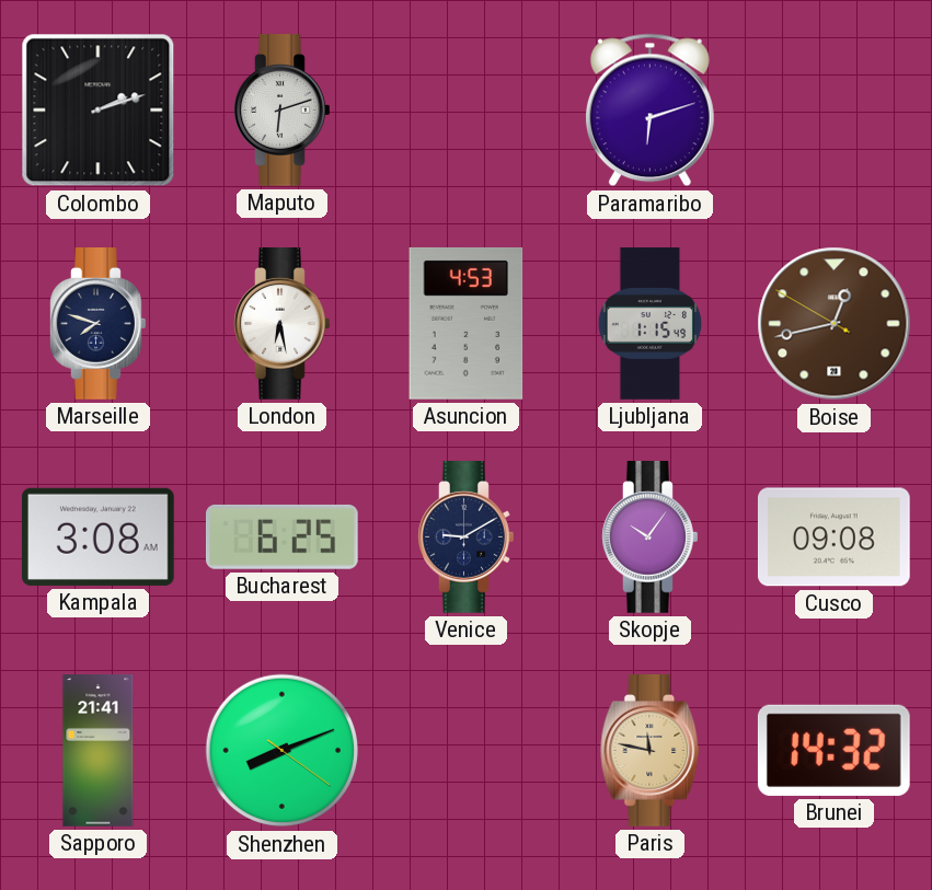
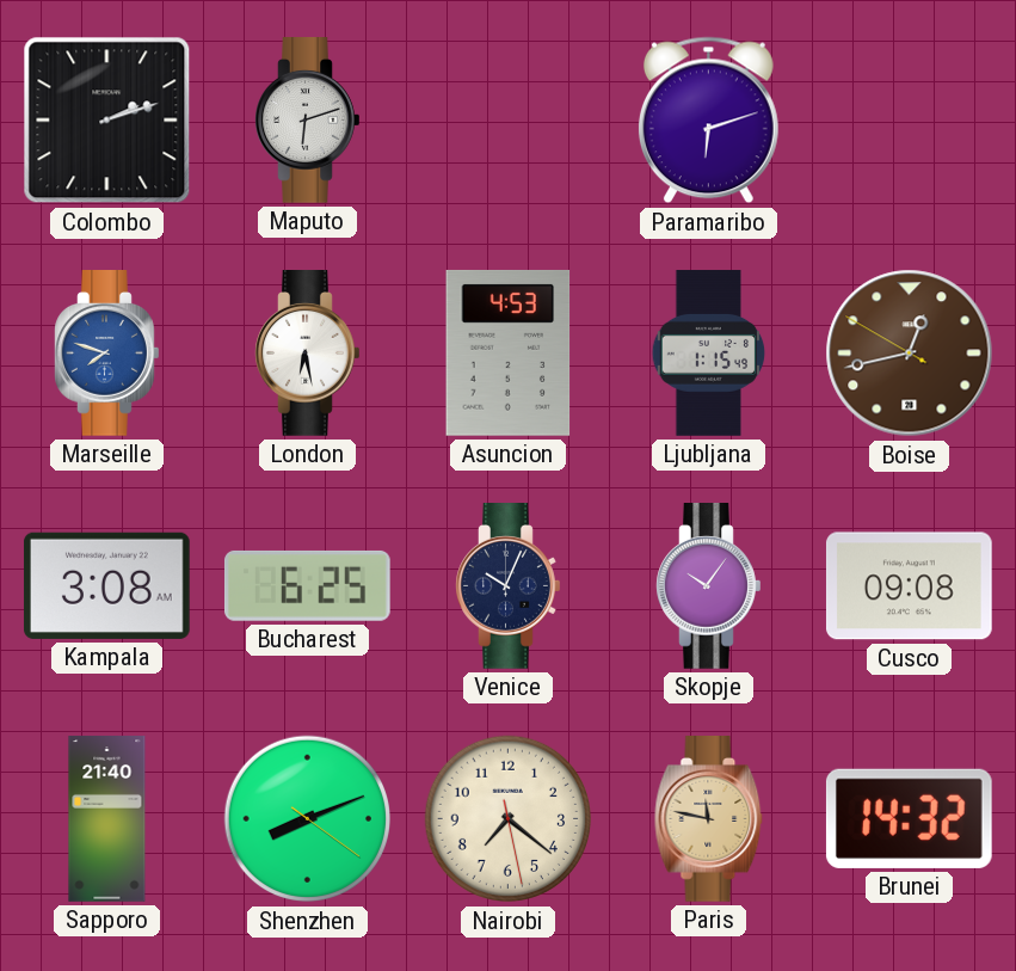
Marseille dial: navy -> blue
Venice: 9:10 -> 10:04
Sapporo: 21:41 -> 21:40
Nairobi: none -> 7:21
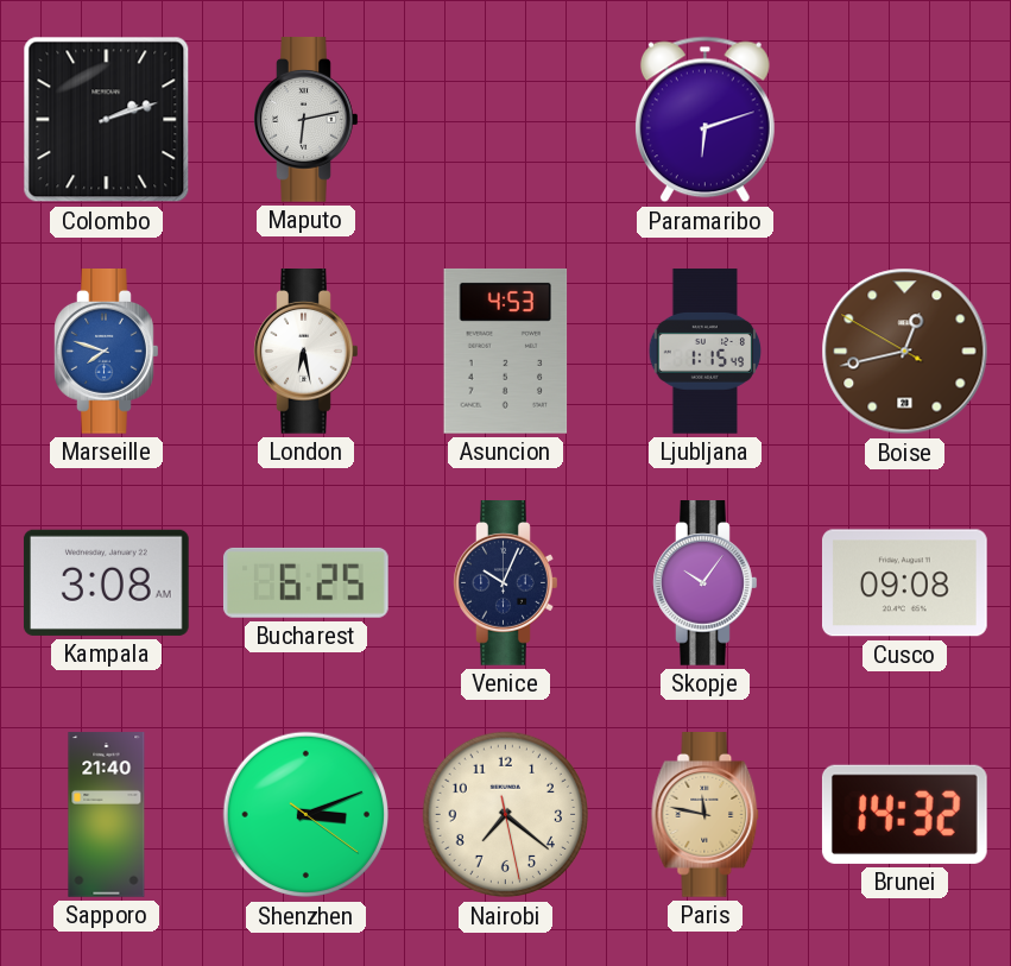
Maputo: 6:12 -> 6:13
Shenzhen: 8:11 -> 3:11
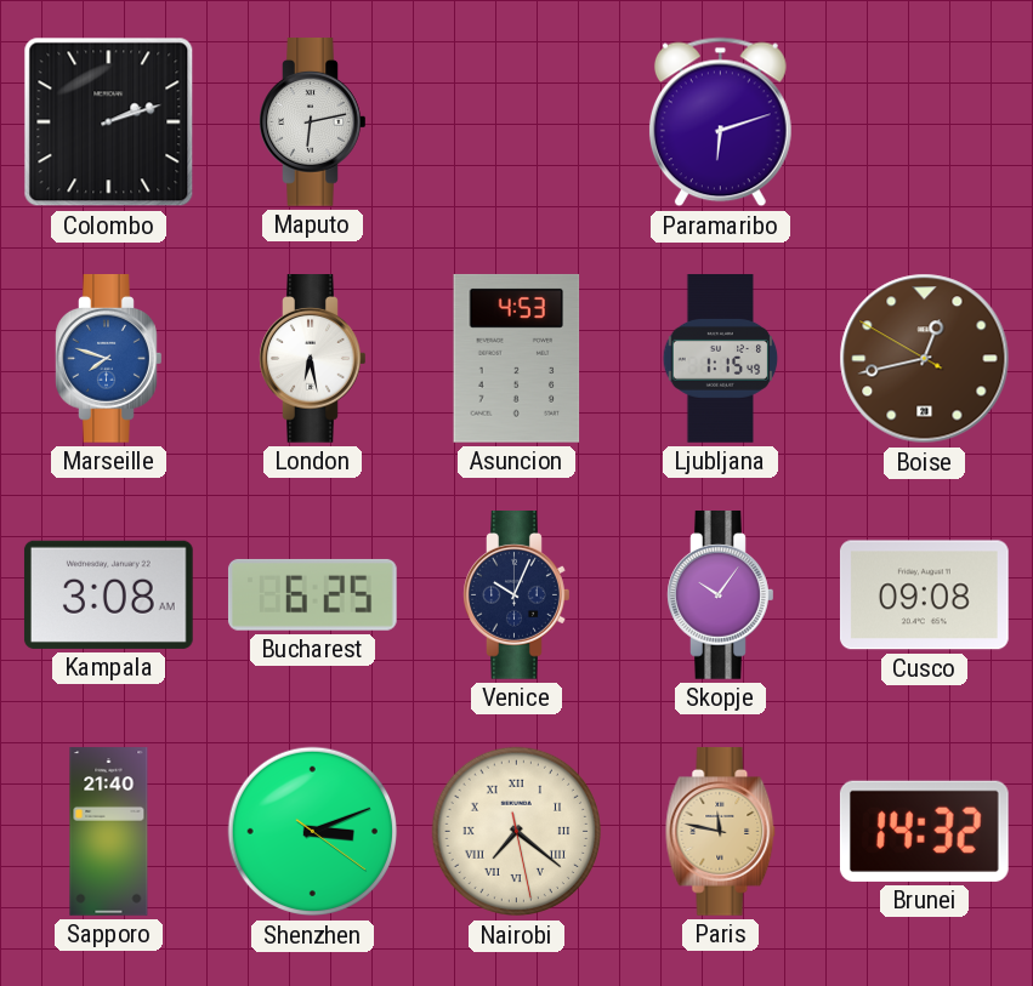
Nairobi numerals: Arabic -> Roman
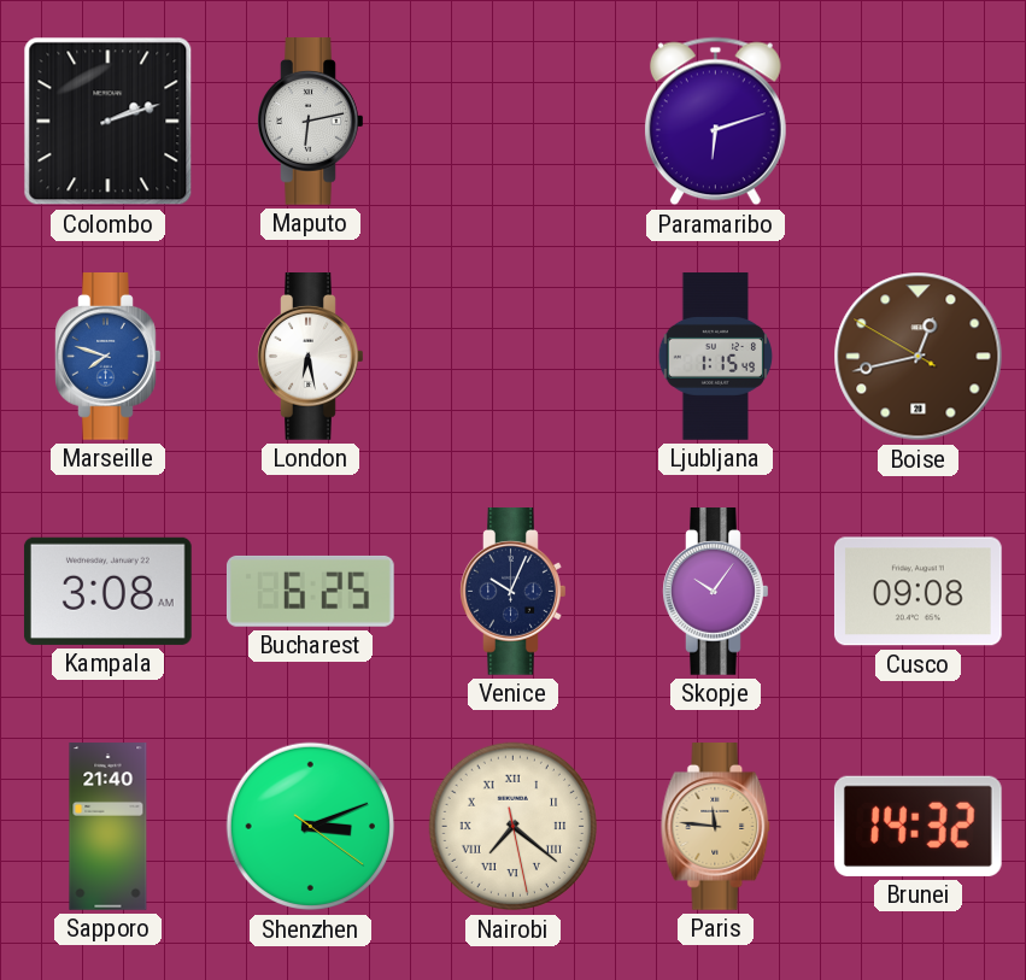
Asuncion: 4:53 -> none
Paris: 11:47 -> 11:46
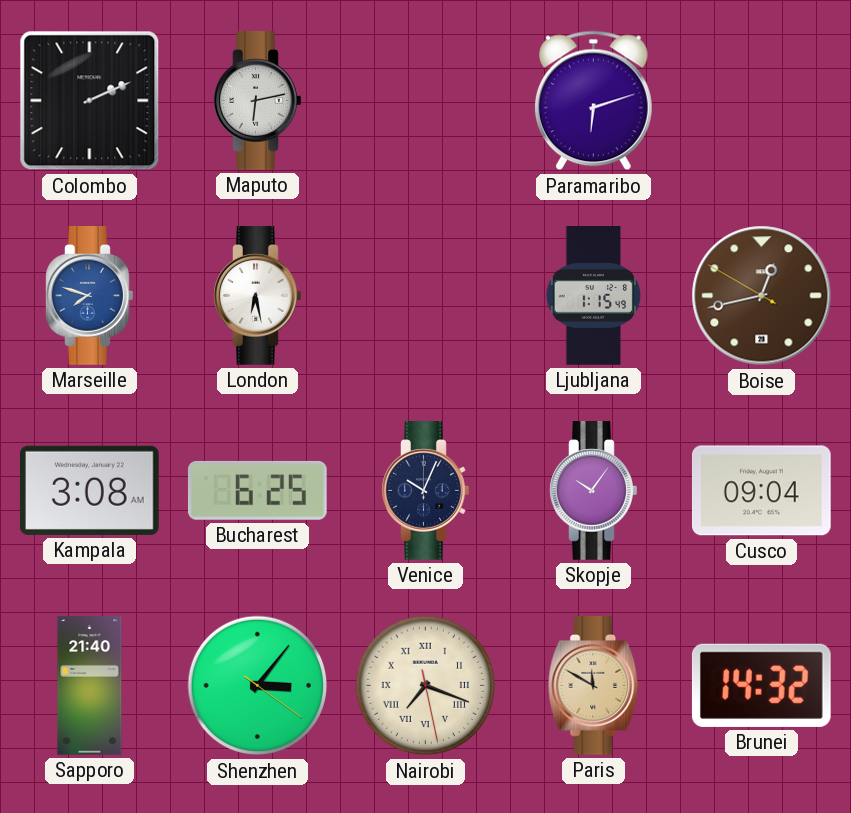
Colombo: 2:12 -> 2:11
Cusco: 09:08 -> 09:04
Shenzhen: 3:11 -> 3:06
Nairobi: 7:21 -> 7:18
Paris: 11:46 -> 11:50
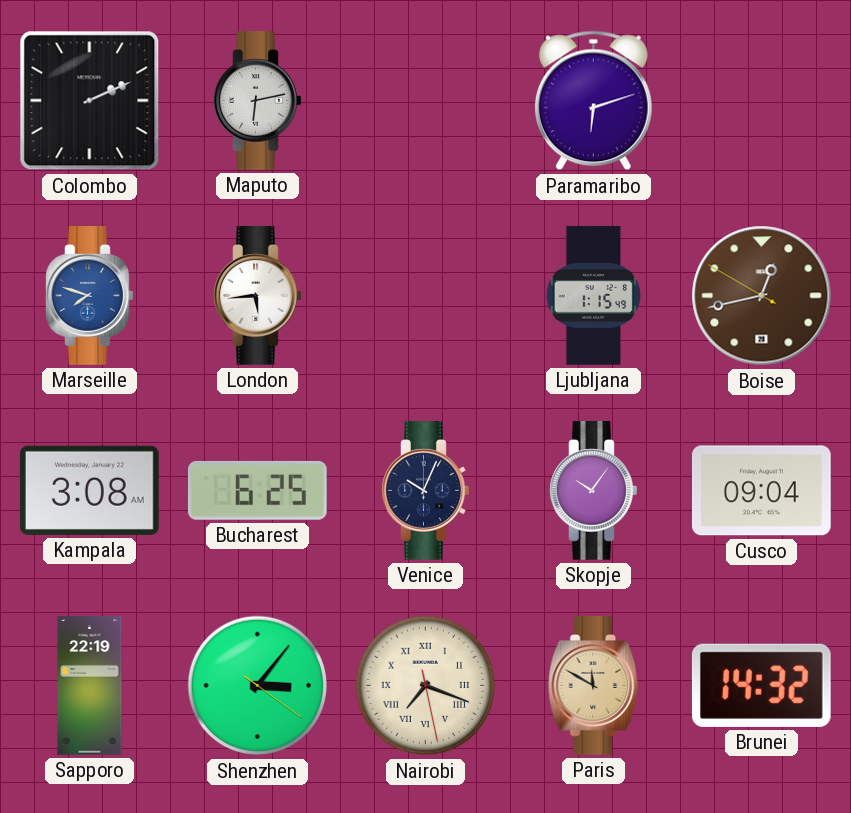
London: 6:28 -> 5:44
Sapporo: 21:40 -> 22:19
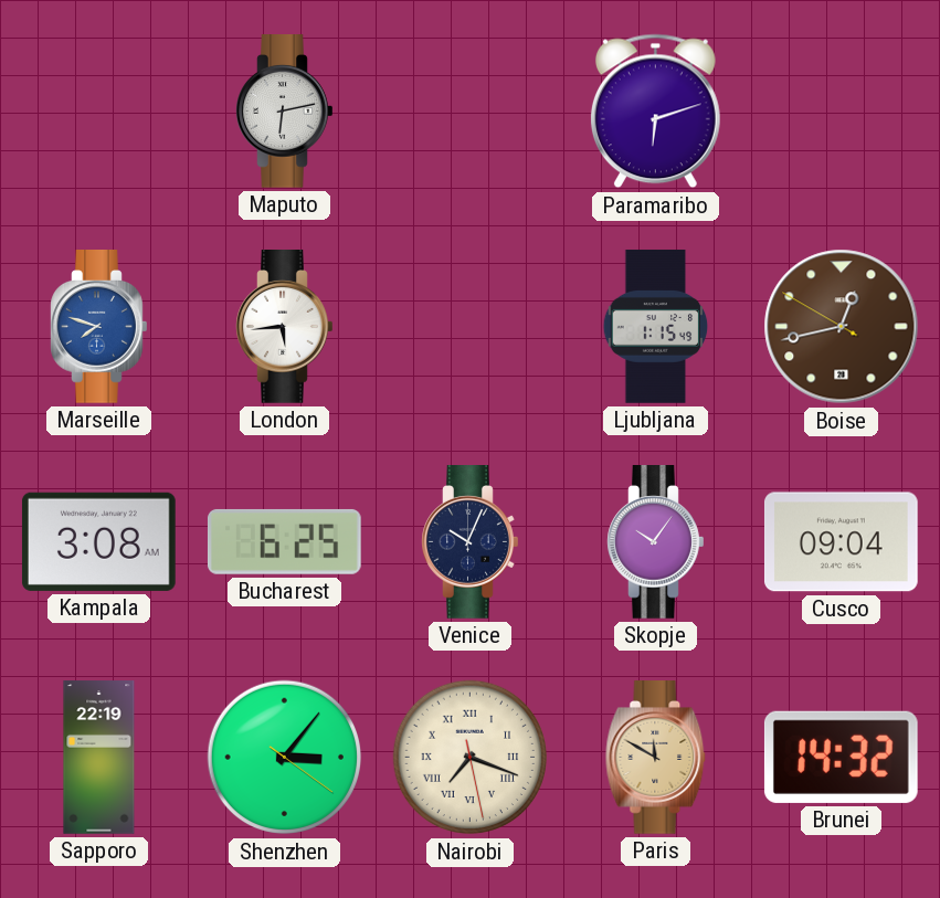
Colombo: 2:11 -> none
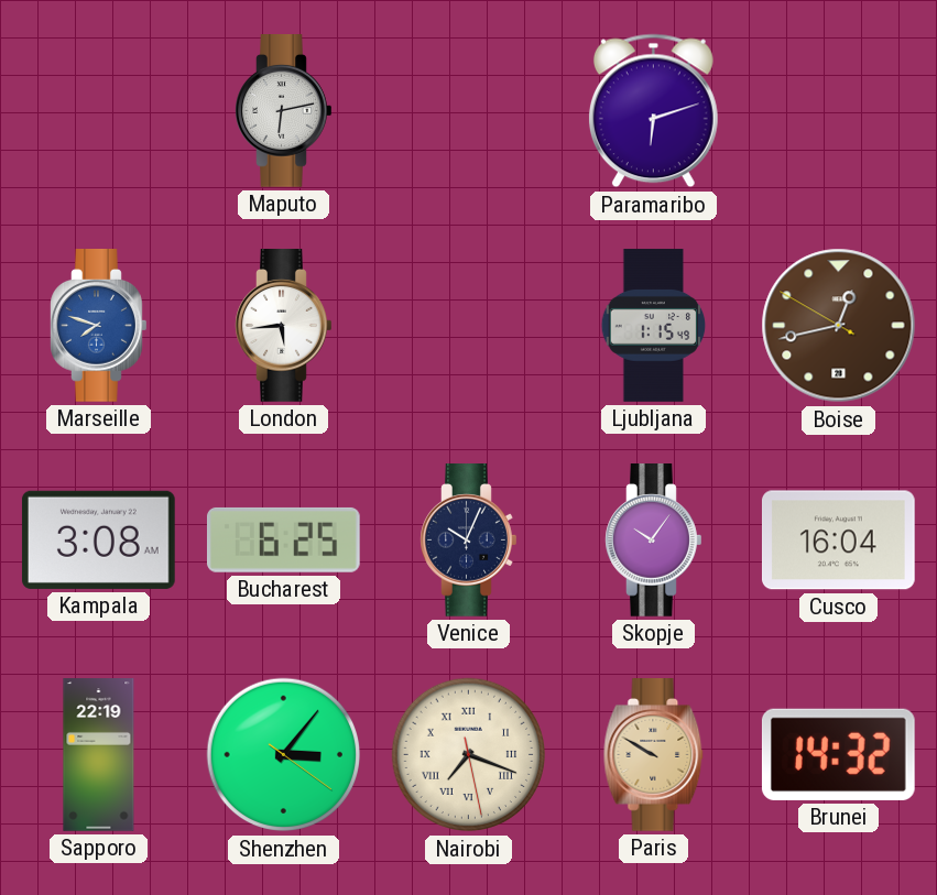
Cusco: 09:04 -> 16:04
Paris: 11:50 -> 9:50
